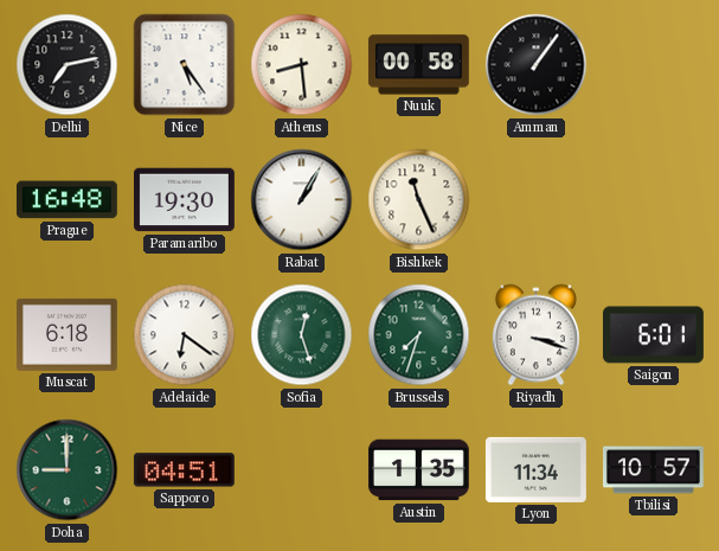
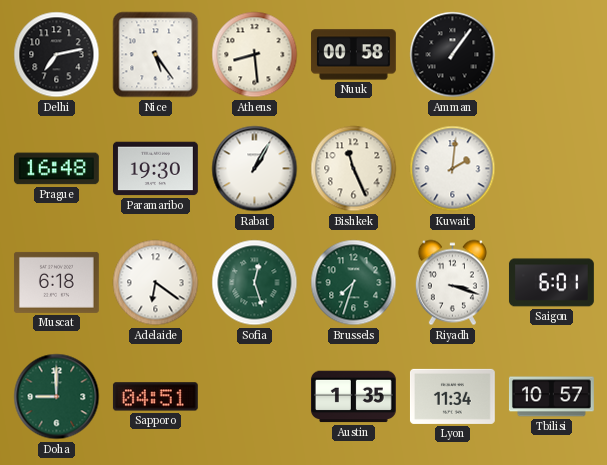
Kuwait: none -> 2:01
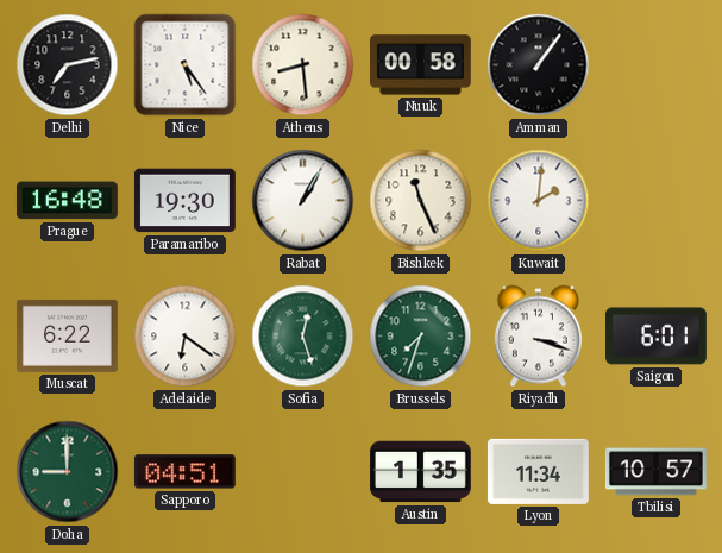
Muscat: 6:18 -> 6:22
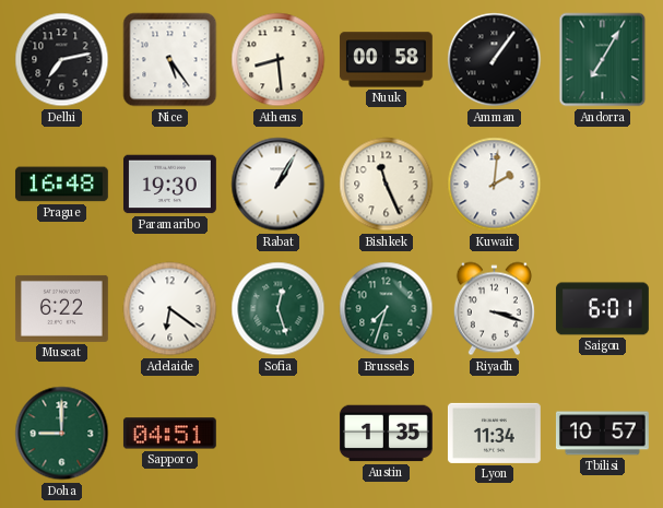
Andorra: none -> 7:05
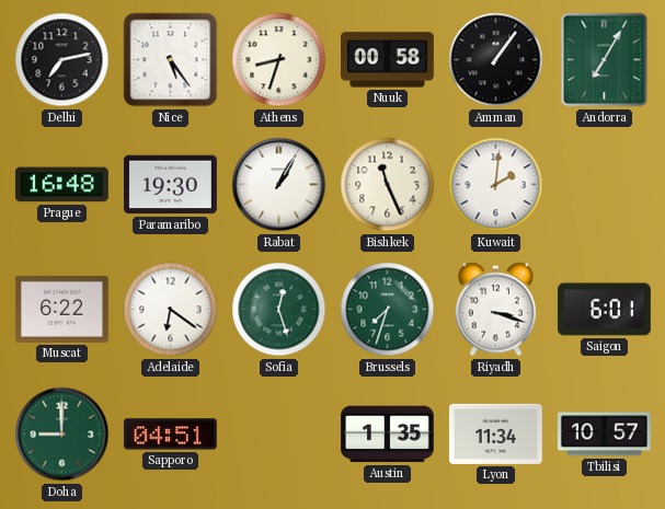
Athens: 8:29 -> 8:33
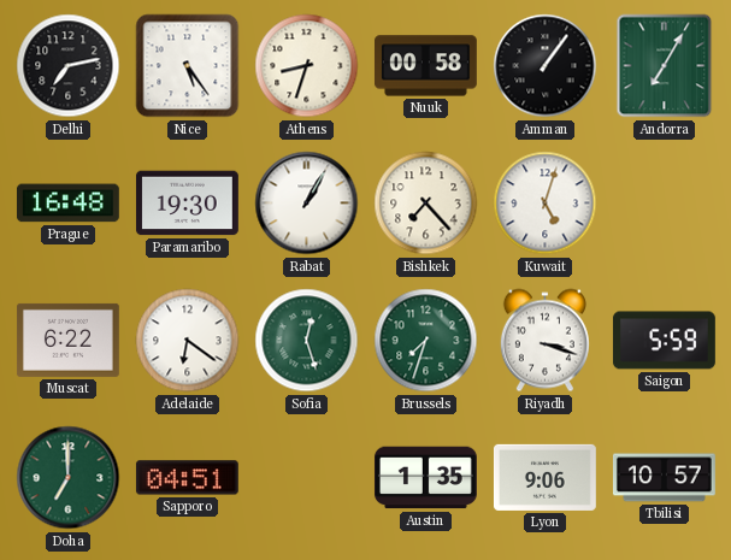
Bishkek: 11:26 -> 7:23
Kuwait: 2:01 -> 5:03
Saigon: 6:01 -> 5:59
Doha: 9:00 -> 7:00
Lyon: 11:34 -> 9:06
